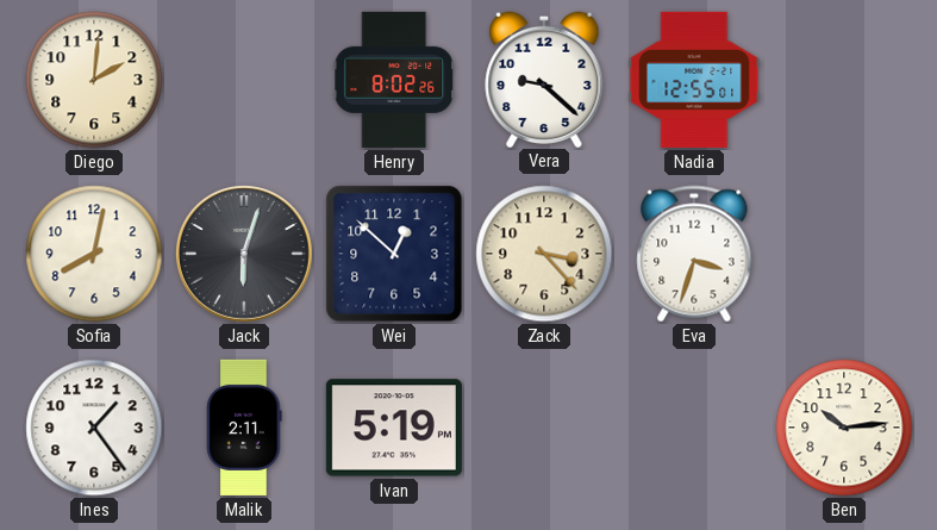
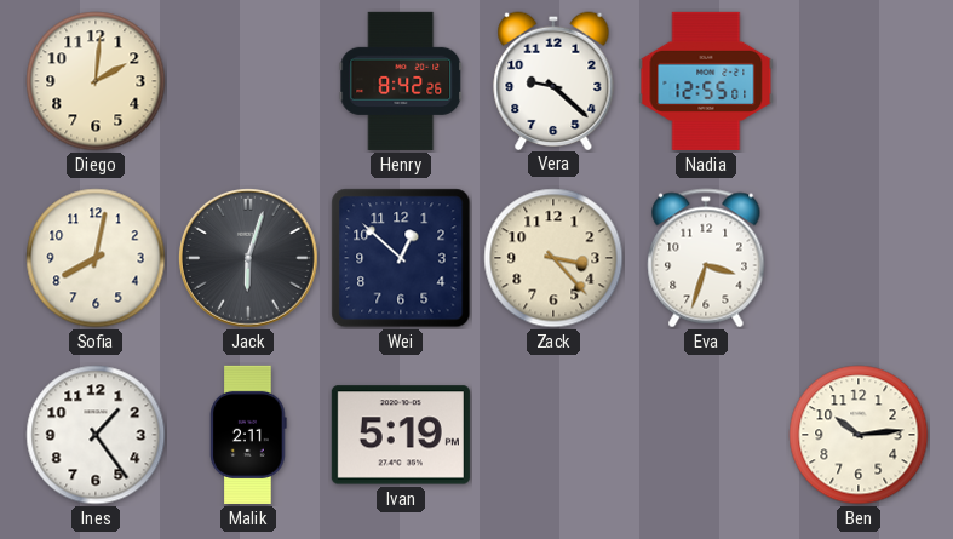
Henry: 8:02 -> 8:42
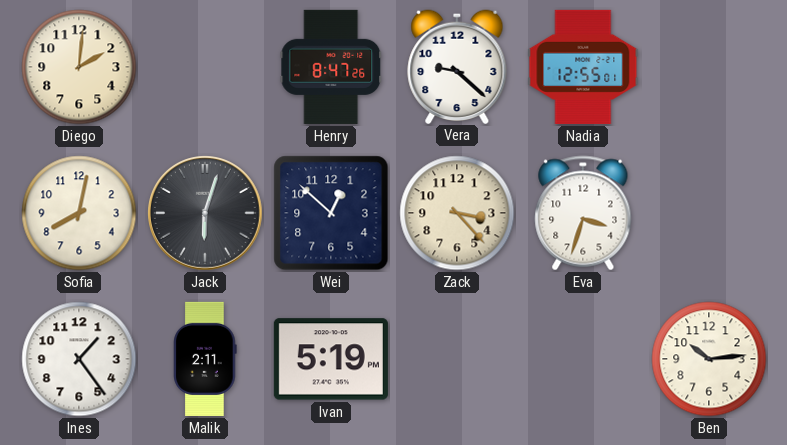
Henry: 8:42 -> 8:47
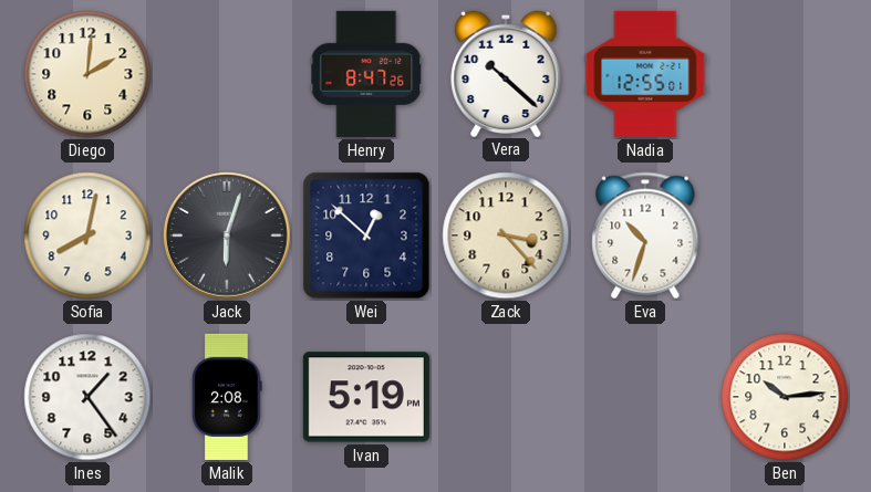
Vera: 9:22 -> 10:22
Eva: 3:33 -> 10:33
Malik: 2:11 -> 2:08
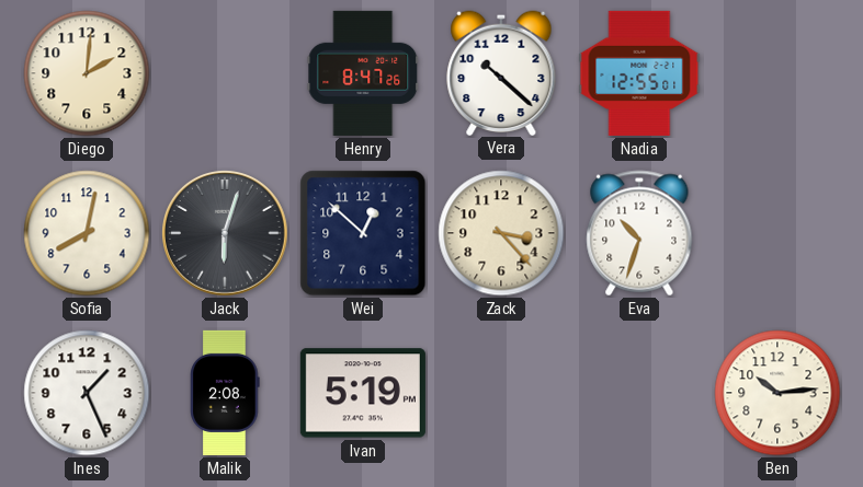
Ines: 1:24 -> 1:26
